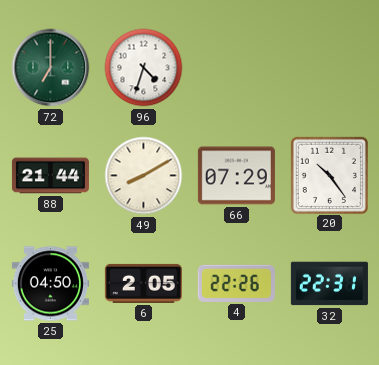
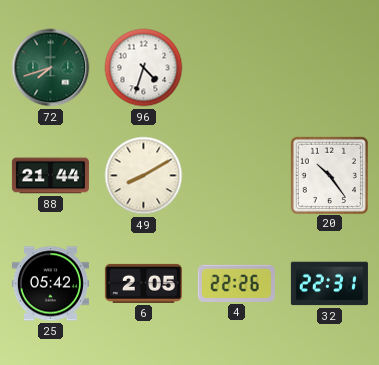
72: 7:00 -> 7:42
66: 07:29 -> none
25: 04:50 -> 05:42
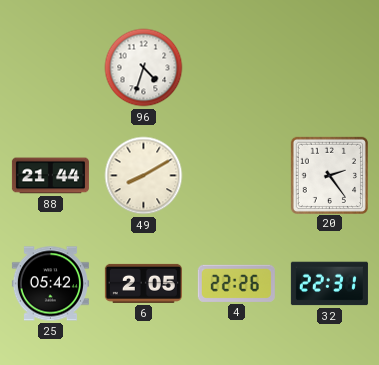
72: 7:42 -> none
20: 10:24 -> 2:24
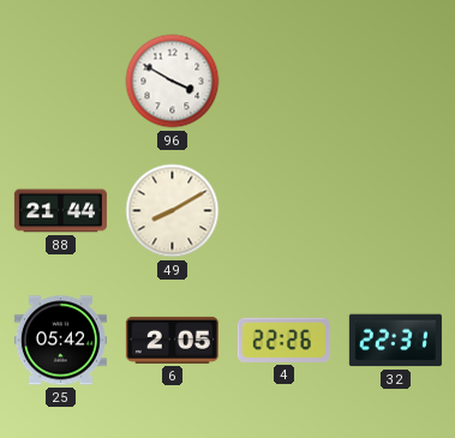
96: 4:33 -> 3:50
20: 2:24 -> none
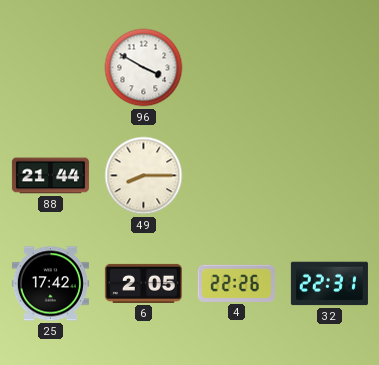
49: 8:10 -> 8:15
25: 05:42 -> 17:42
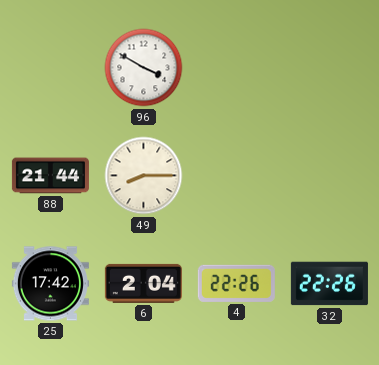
6: 2:05 -> 2:04
32: 22:31 -> 22:26
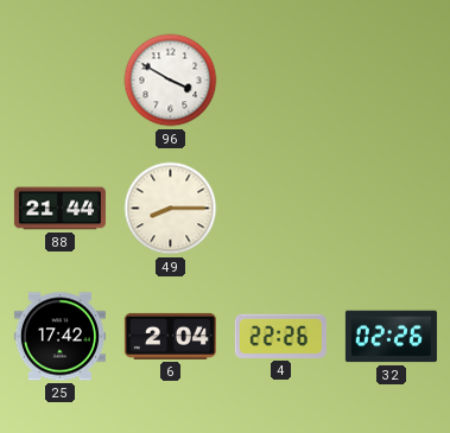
32: 22:26 -> 02:26
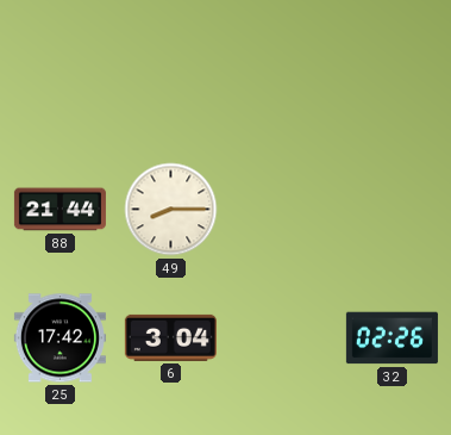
96: 3:50 -> none
6: 2:04 -> 3:04
4: 22:26 -> none
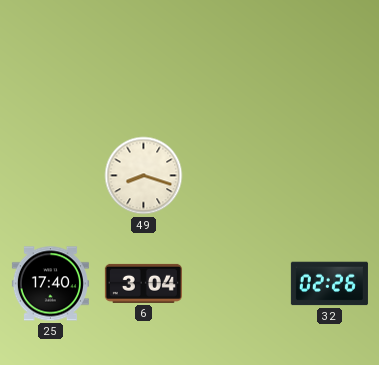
88: 21:44 -> none
49: 8:15 -> 8:18
25: 17:42 -> 17:40
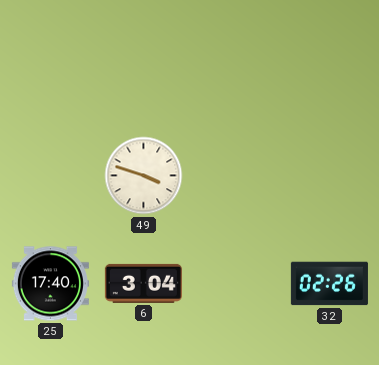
49: 8:18 -> 3:48
